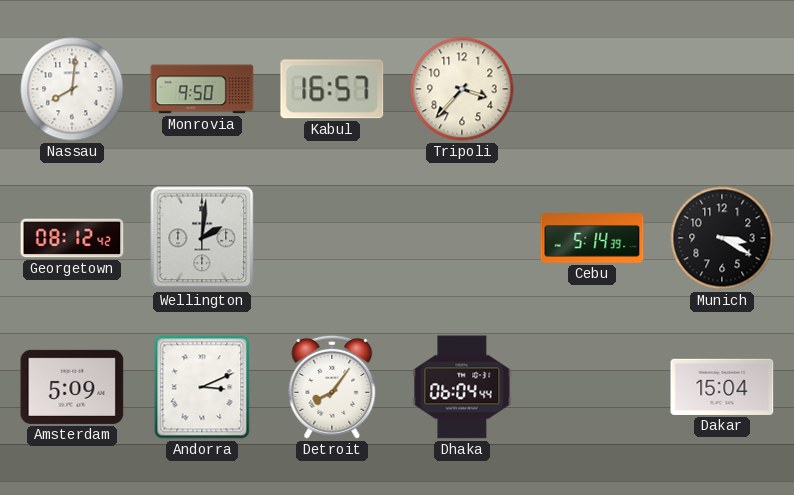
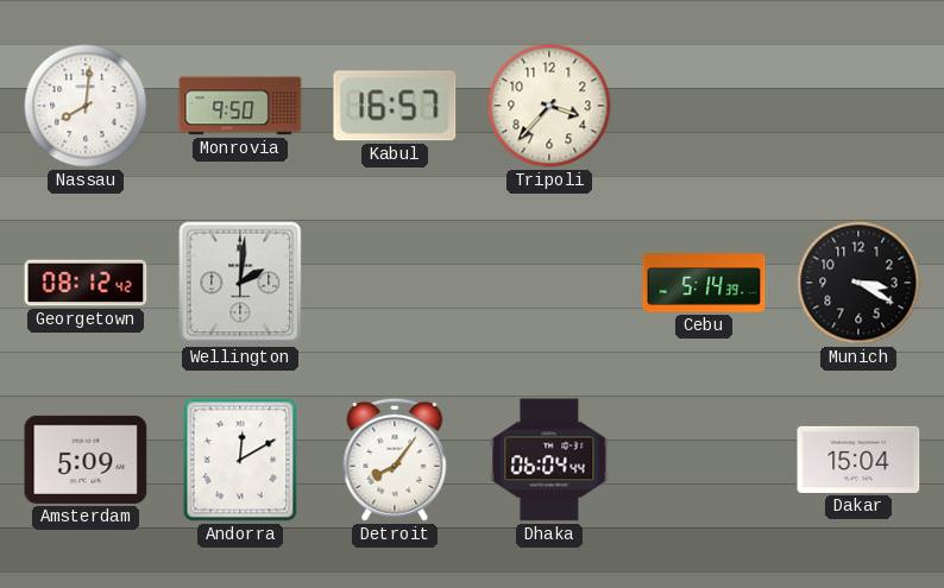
Andorra: 3:11 -> 12:10
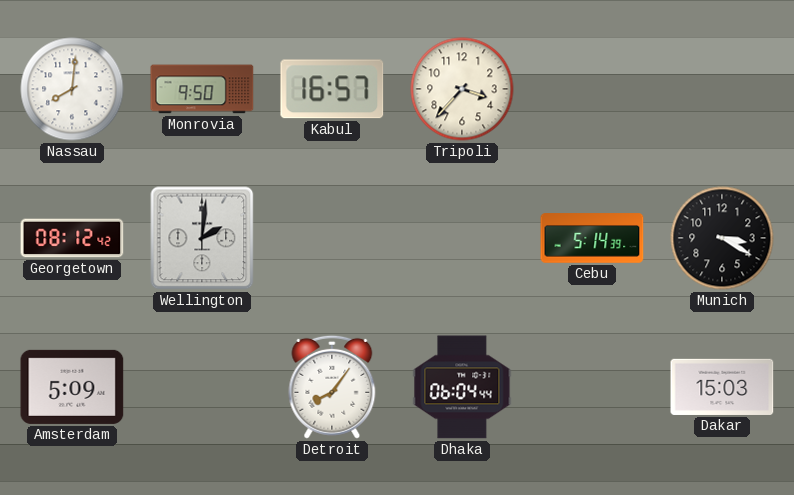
Andorra: 12:10 -> none
Dakar: 15:04 -> 15:03
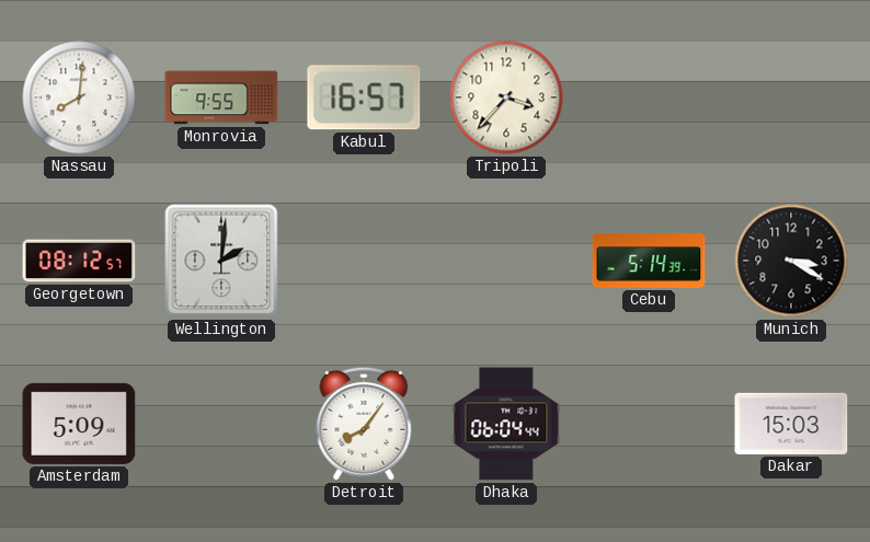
Monrovia: 9:50 -> 9:55
Georgetown: 08:12:42 -> 08:12:57
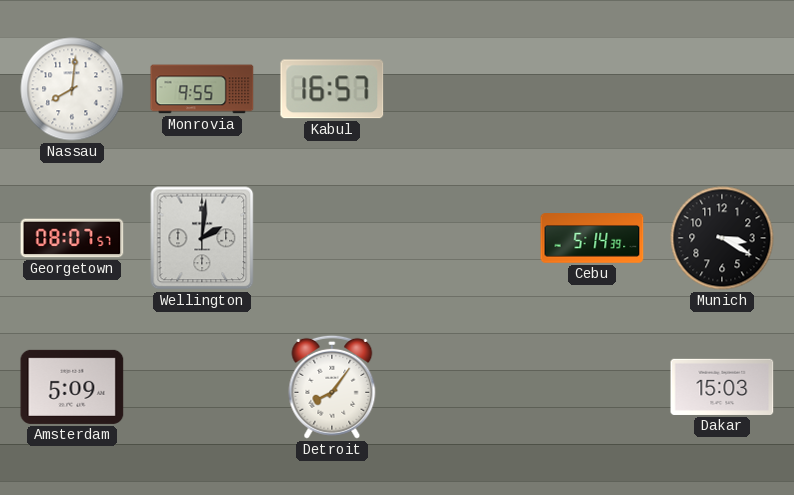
Tripoli: 3:37 -> none
Georgetown: 08:12 -> 08:07
Dhaka: 06:04 -> none
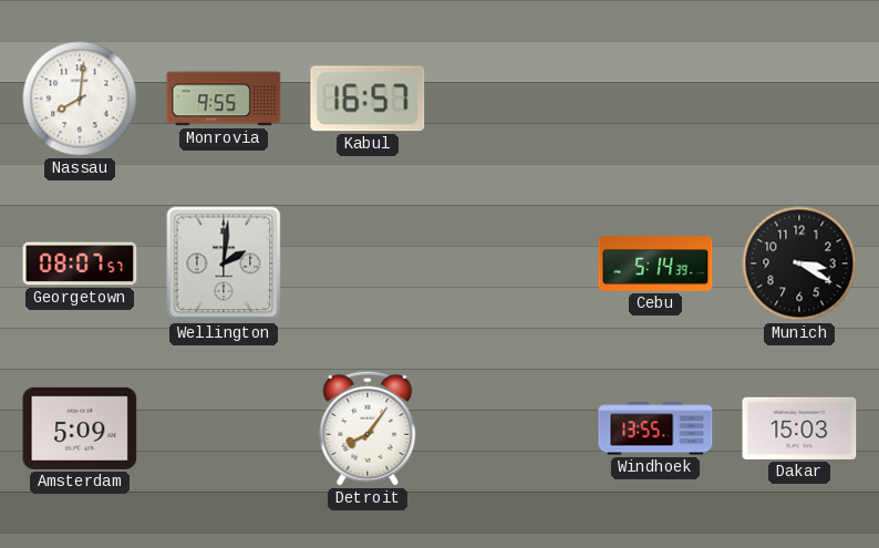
Windhoek: none -> 13:55
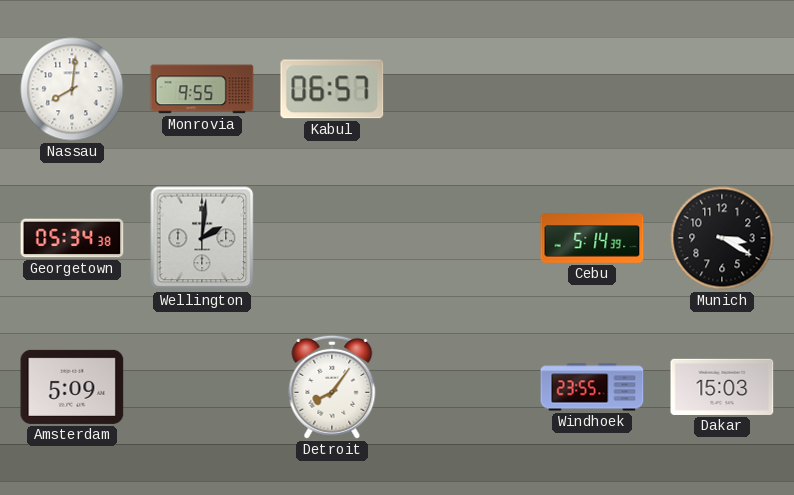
Kabul: 16:57 -> 06:57
Georgetown: 08:07 -> 05:34
Windhoek: 13:55 -> 23:55
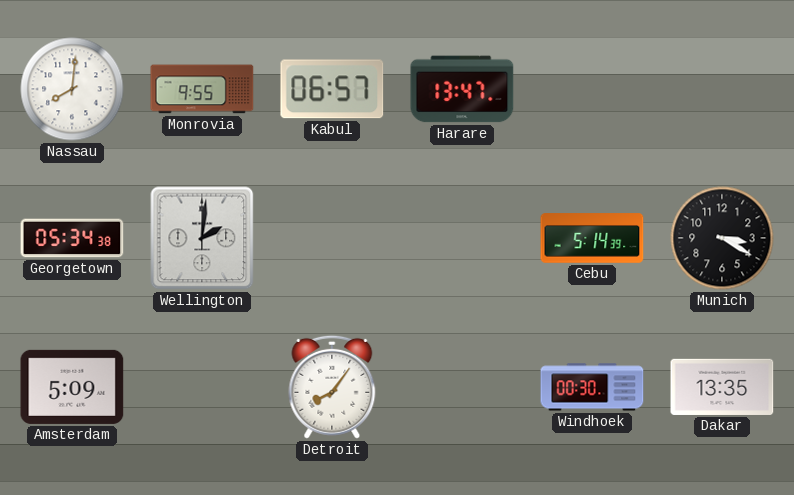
Harare: none -> 13:47
Windhoek: 23:55 -> 00:30
Dakar: 15:03 -> 13:35
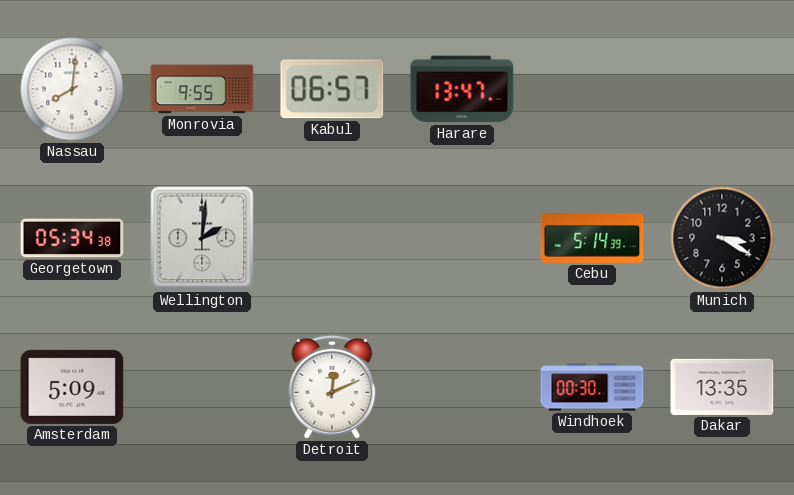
Detroit: 8:06 -> 12:11
